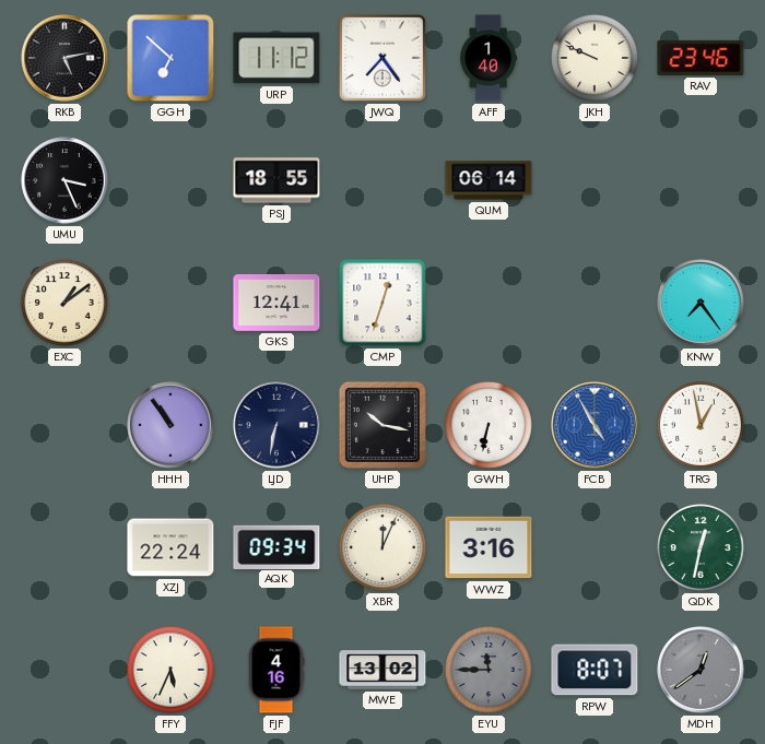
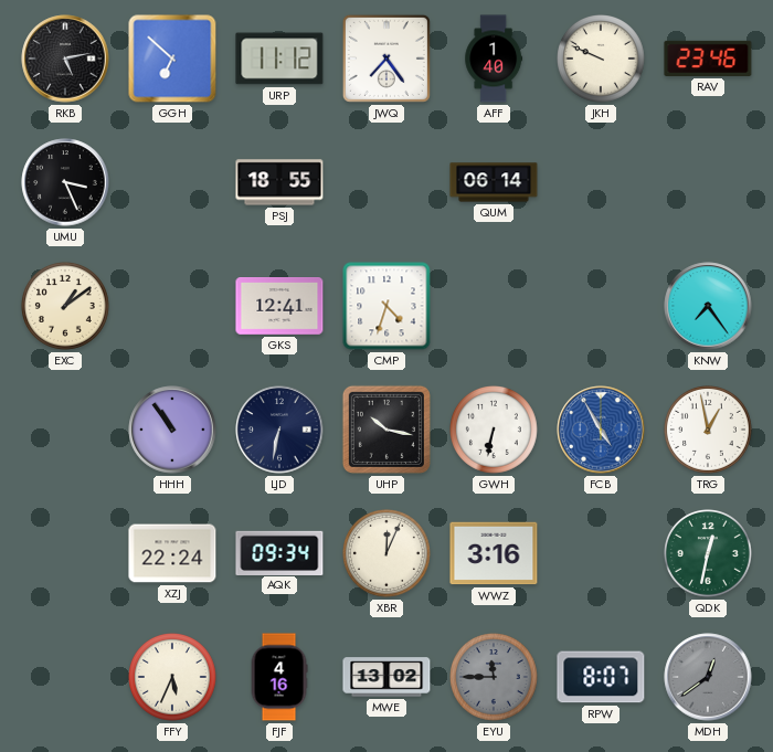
CMP: 12:33 -> 4:33
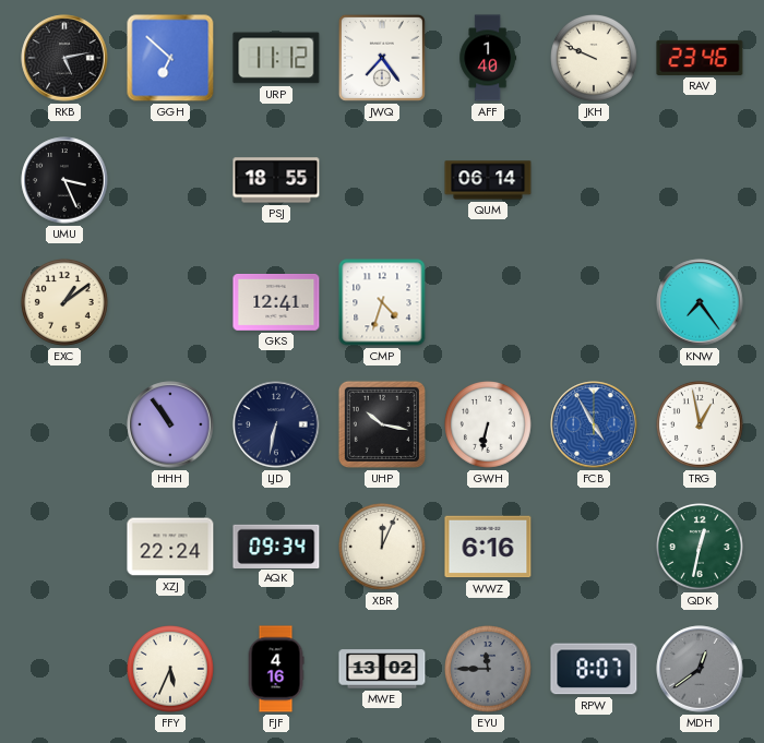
WWZ: 3:16 -> 6:16
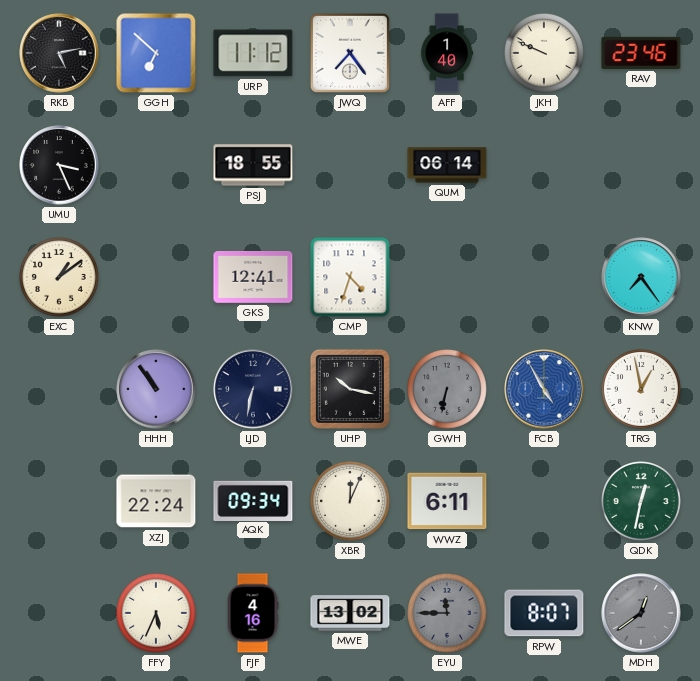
GWH dial: white -> grey
WWZ: 6:16 -> 6:11
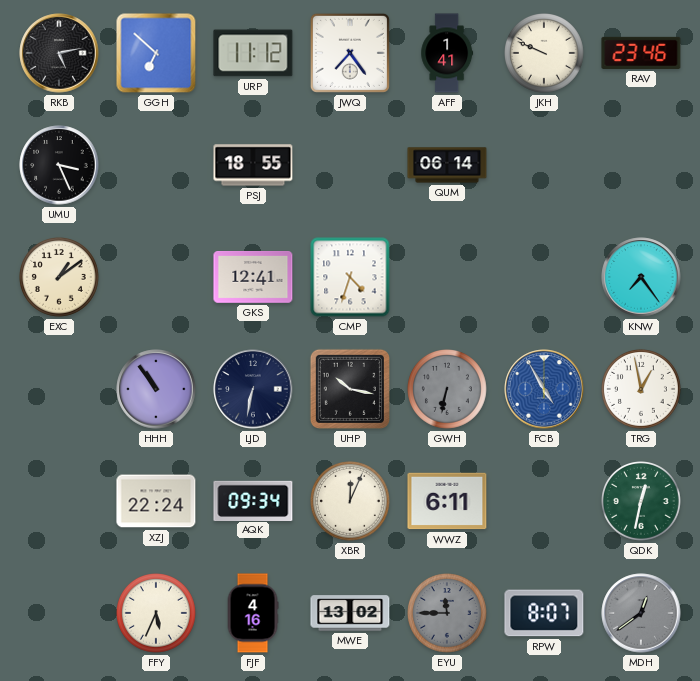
AFF: 1:40 -> 1:41
